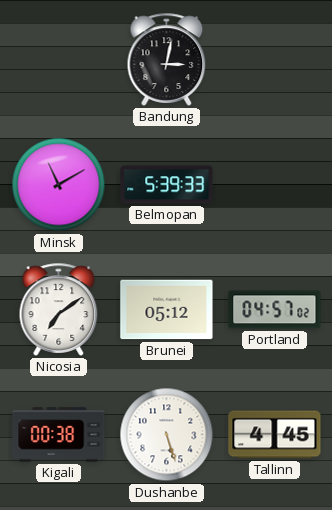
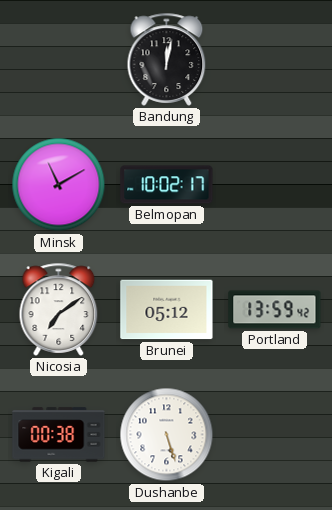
Bandung: 3:02 -> 12:02
Belmopan: 5:39 -> 10:02
Portland: 04:57 -> 13:59
Tallinn: 4:45 -> none
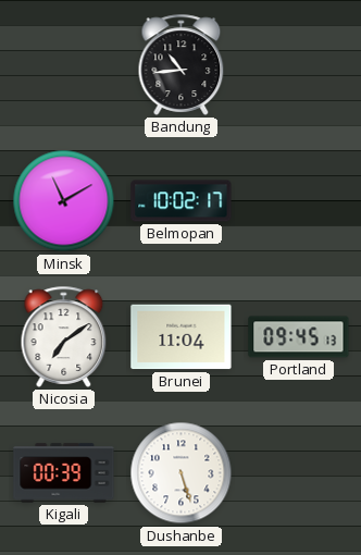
Bandung: 12:02 -> 10:44
Brunei: 05:12 -> 11:04
Portland: 13:59 -> 09:45
Kigali: 00:38 -> 00:39
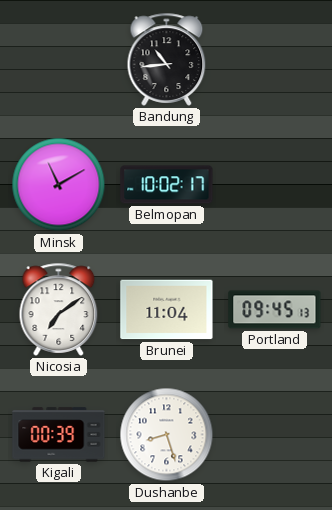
Dushanbe: 5:27 -> 8:27
